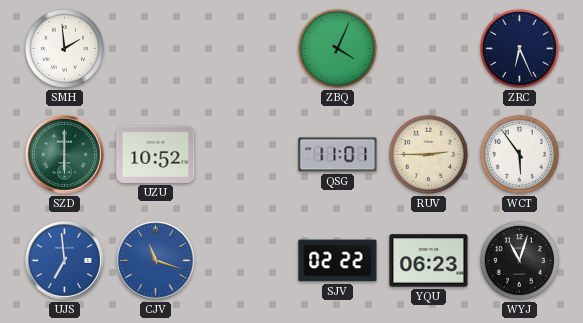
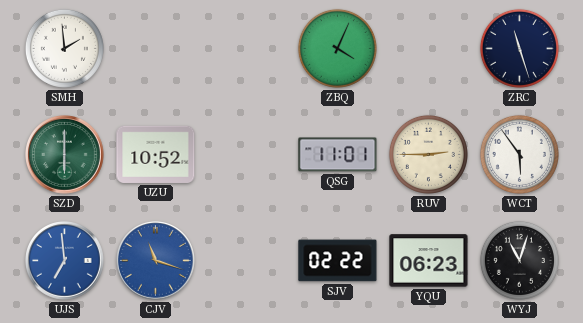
ZRC: 6:26 -> 11:27
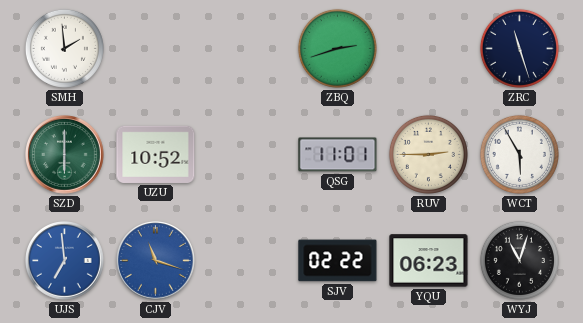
ZBQ: 4:04 -> 2:42
WCT: 5:54 -> 5:55
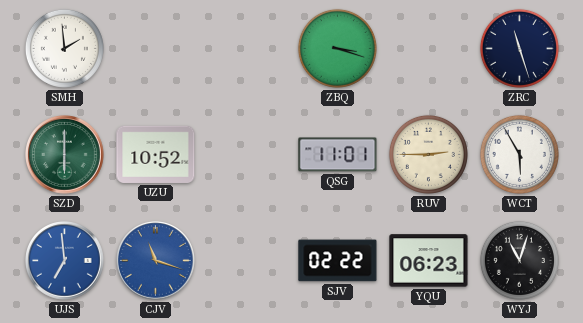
ZBQ: 2:42 -> 3:18
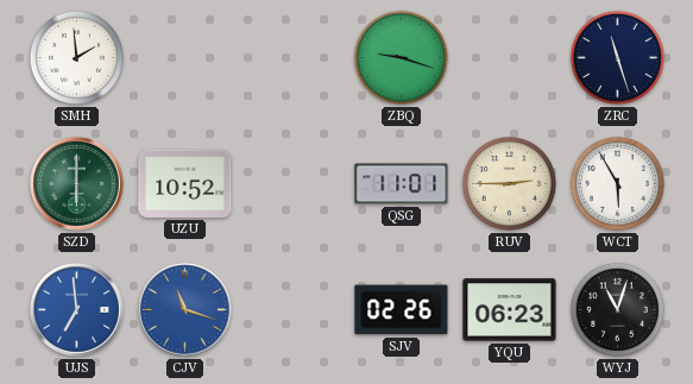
ZBQ: 3:18 -> 9:18
SJV: 02:22 -> 02:26
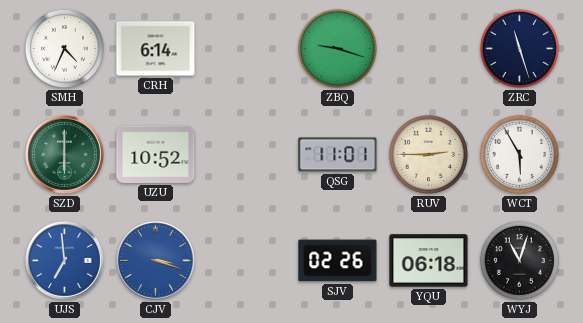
SMH: 1:59 -> 4:34
CRH: none -> 6:14
CJV: 11:18 -> 3:18
YQU: 06:23 -> 06:18
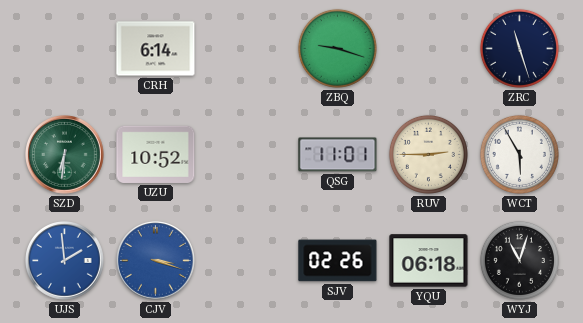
SMH: 4:34 -> none
SZD: 6:00 -> 6:31
UJS: 6:59 -> 1:59
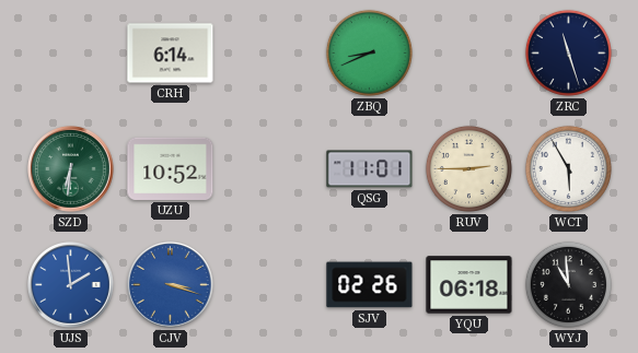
ZBQ: 9:18 -> 8:41
WYJ: 11:03 -> 10:59
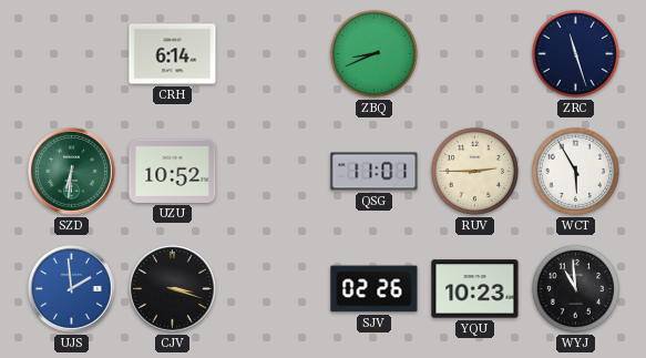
CJV dial: blue -> black
YQU: 06:18 -> 10:23
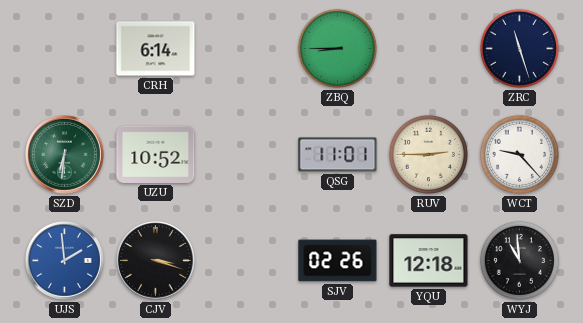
ZBQ: 8:41 -> 8:45
WCT: 5:55 -> 9:23
YQU: 10:23 -> 12:18
